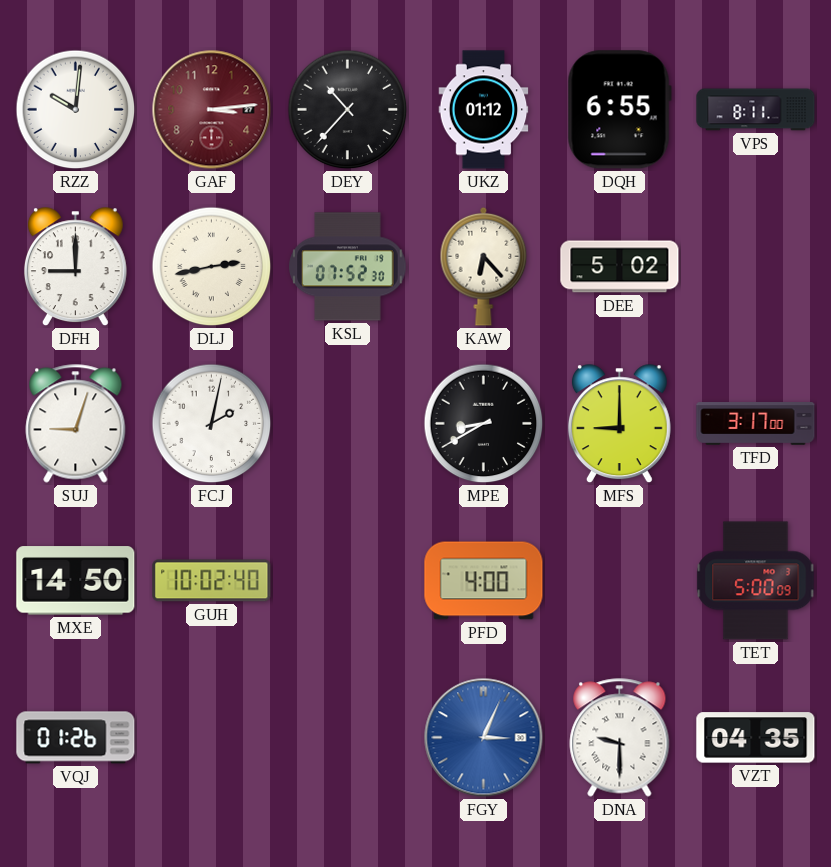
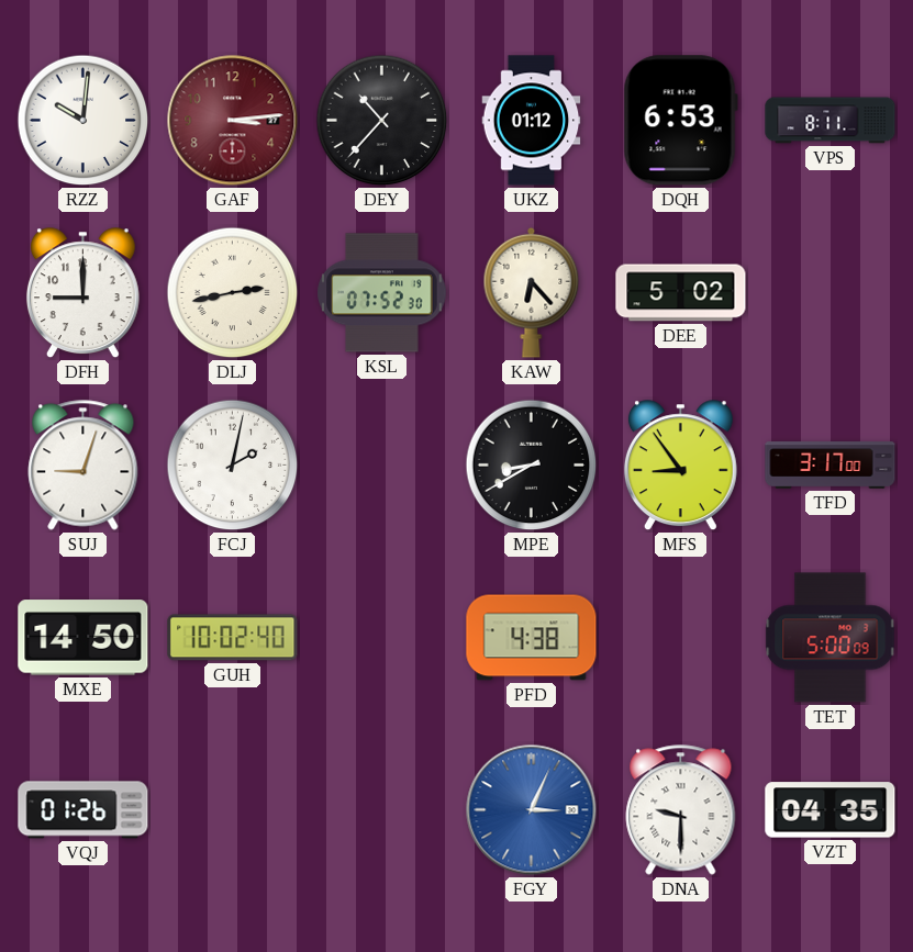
DQH: 6:55 -> 6:53
MFS: 9:00 -> 8:54
PFD: 4:00 -> 4:38
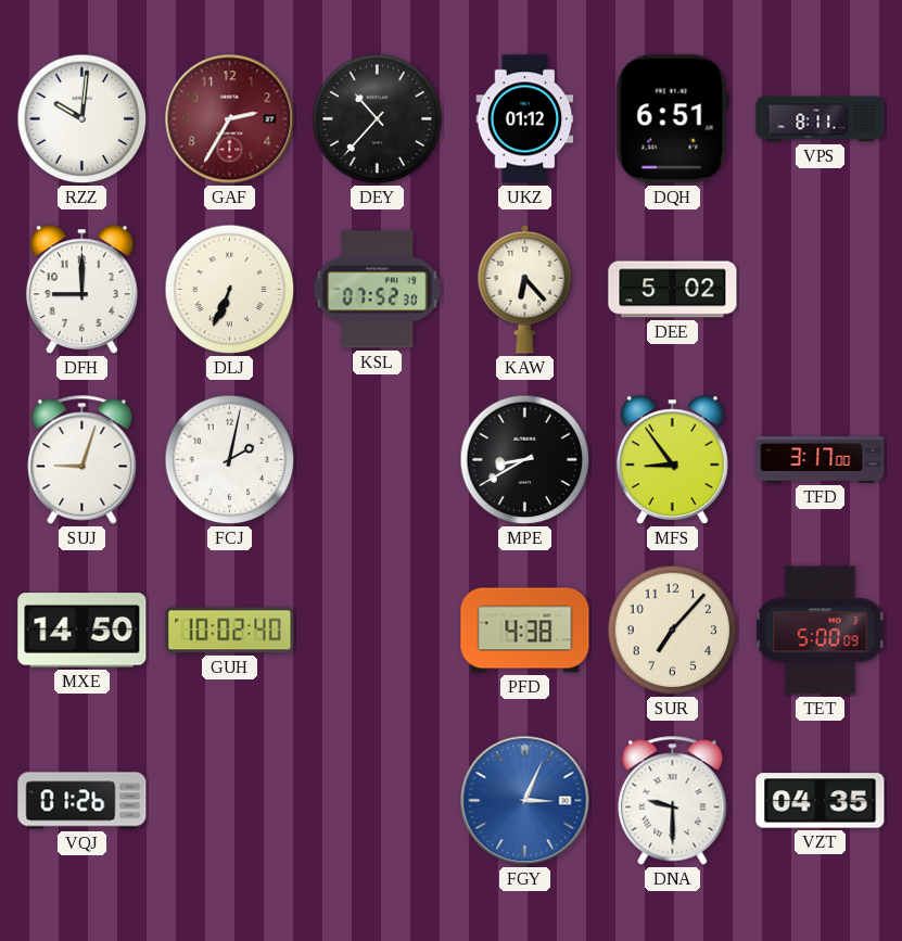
GAF: 3:14 -> 2:35
DQH: 6:53 -> 6:51
DLJ: 2:43 -> 6:34
SUR: none -> 7:07
